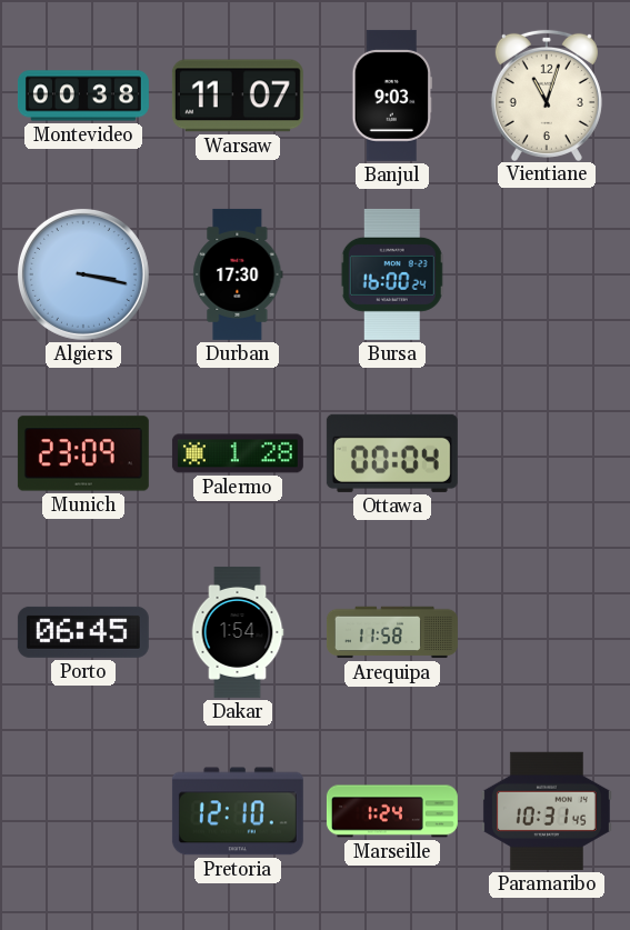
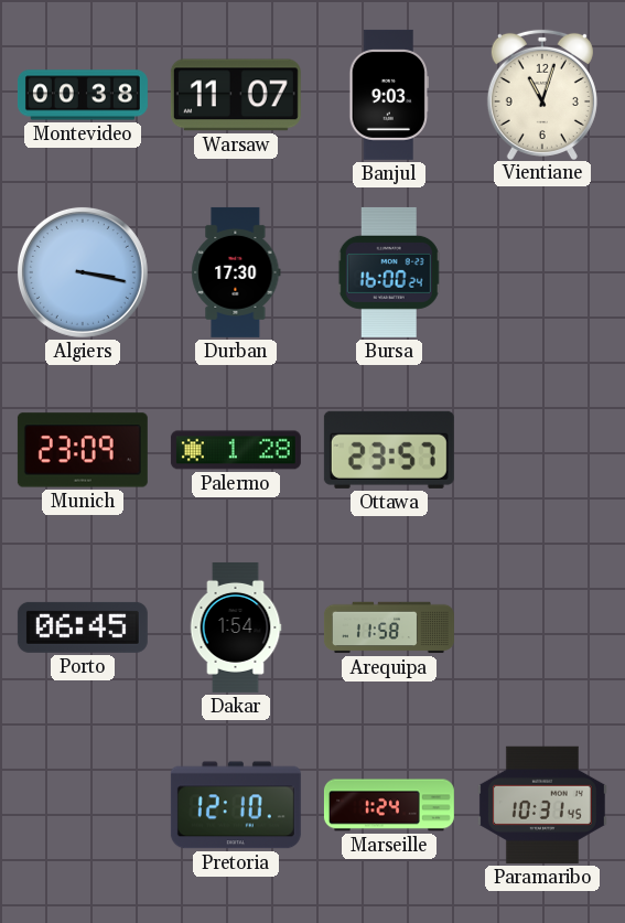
Ottawa: 00:04 -> 23:57
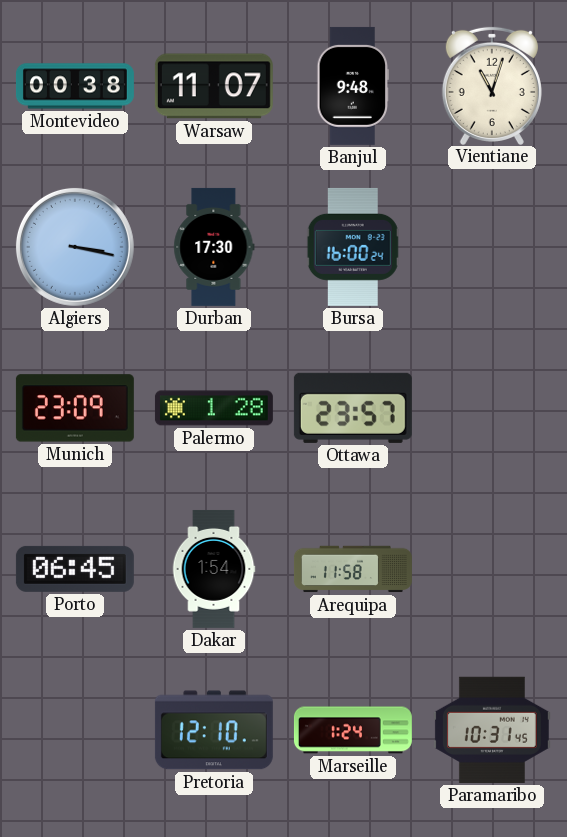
Banjul: 9:03 -> 9:48
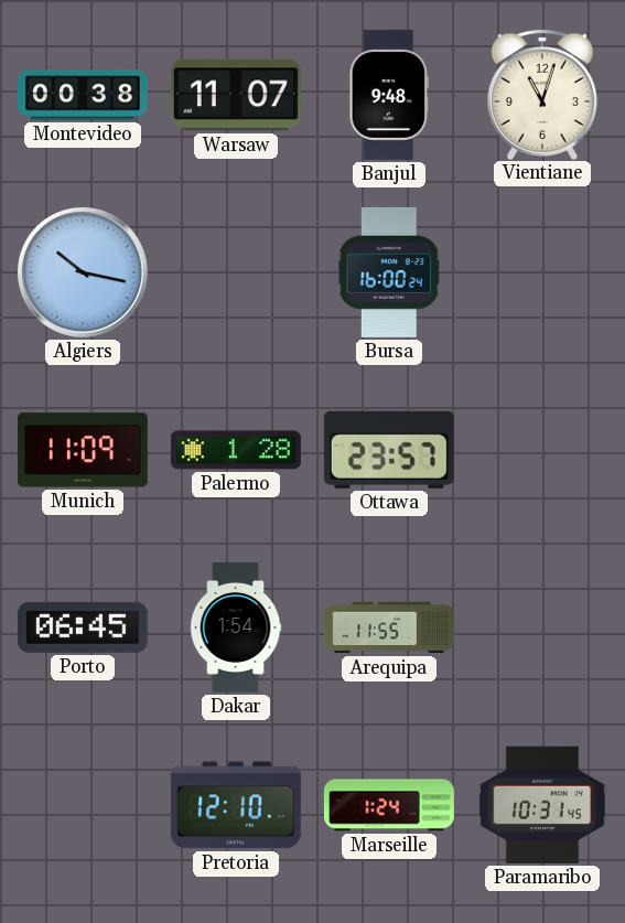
Algiers: 3:17 -> 10:17
Durban: 17:30 -> none
Munich: 23:09 -> 11:09
Arequipa: 11:58 -> 11:55
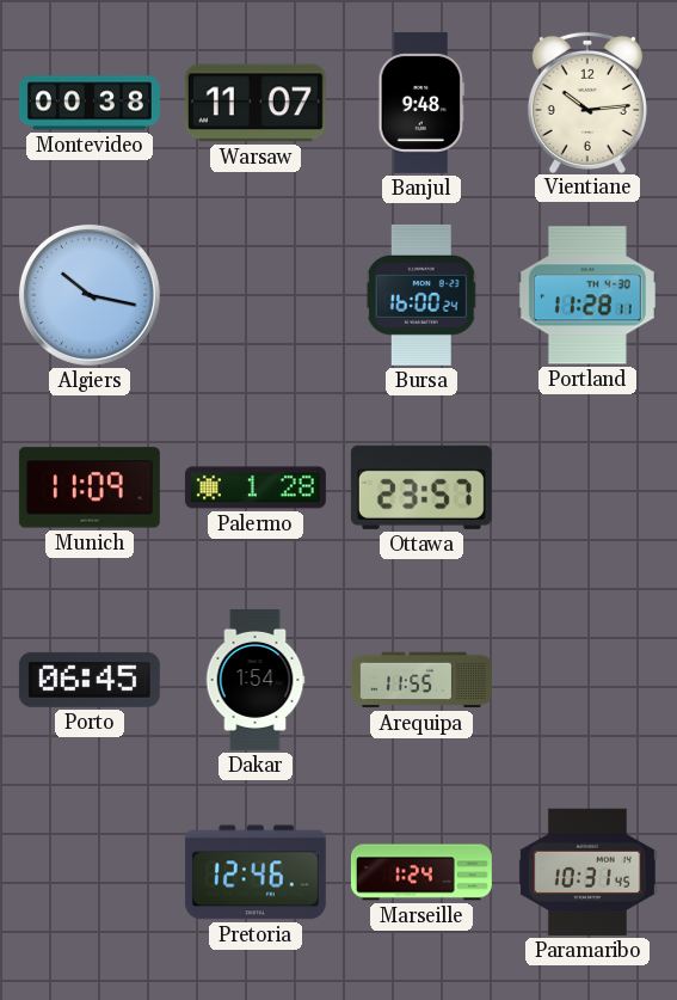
Vientiane: 11:03 -> 10:14
Portland: none -> 11:28
Pretoria: 12:10 -> 12:46
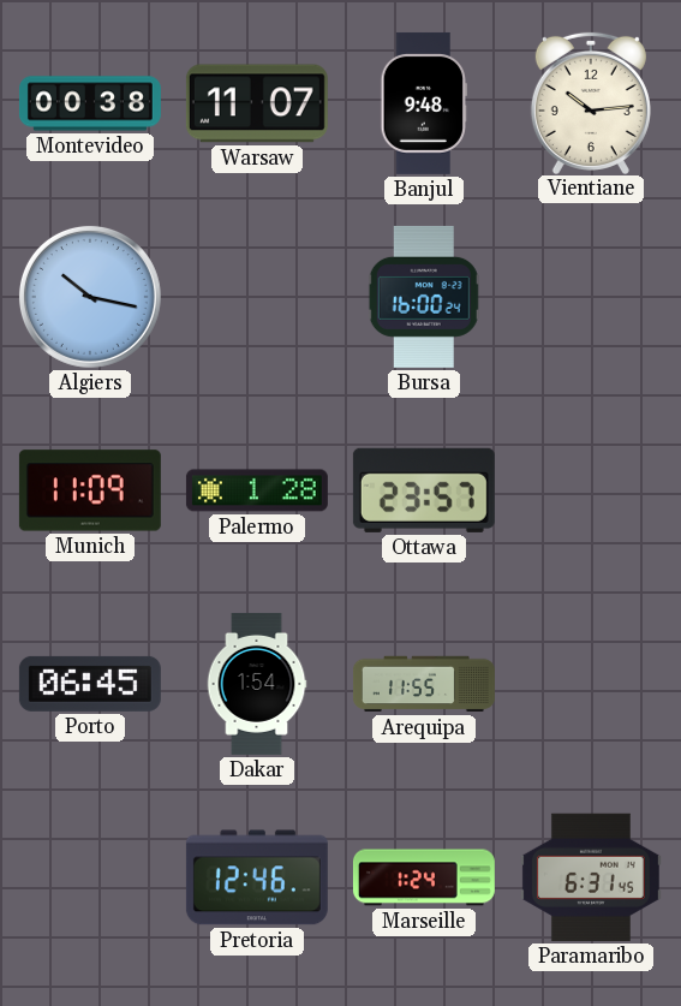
Portland: 11:28 -> none
Paramaribo: 10:31 -> 6:31
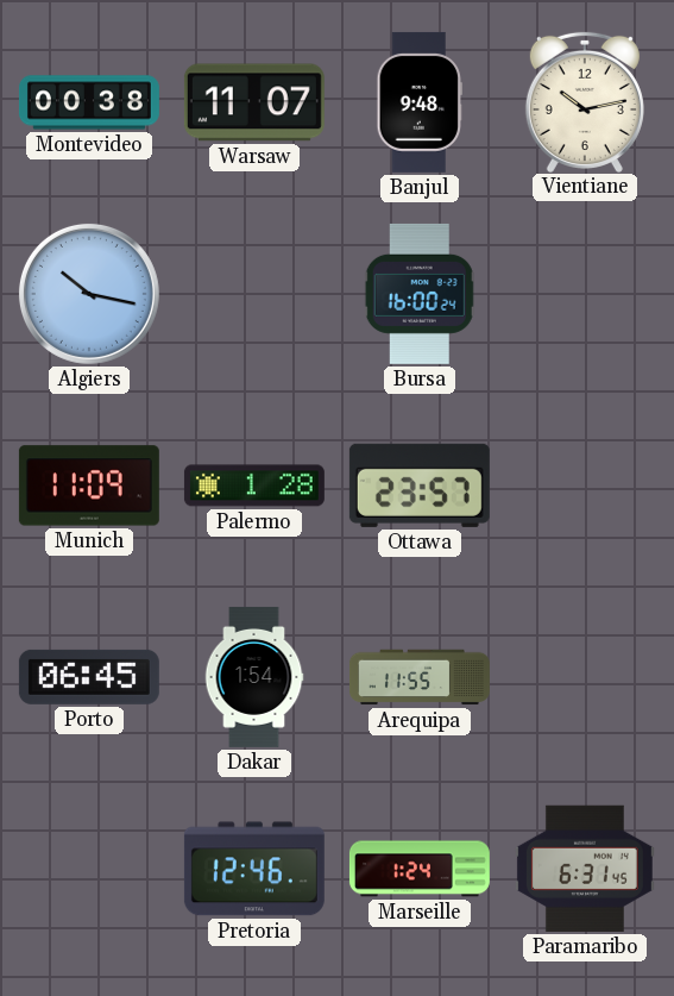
Vientiane: 10:14 -> 10:13
